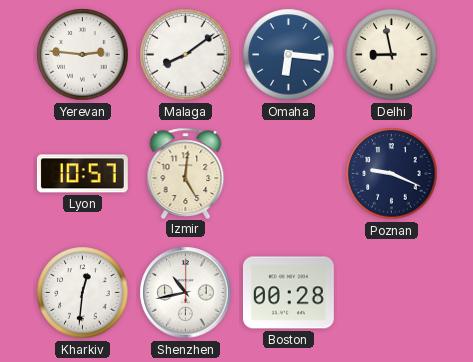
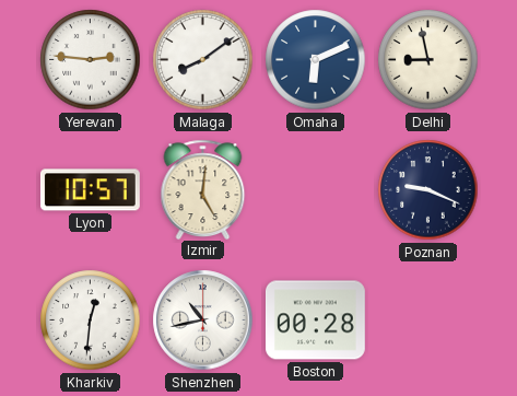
Omaha: 6:16 -> 6:11
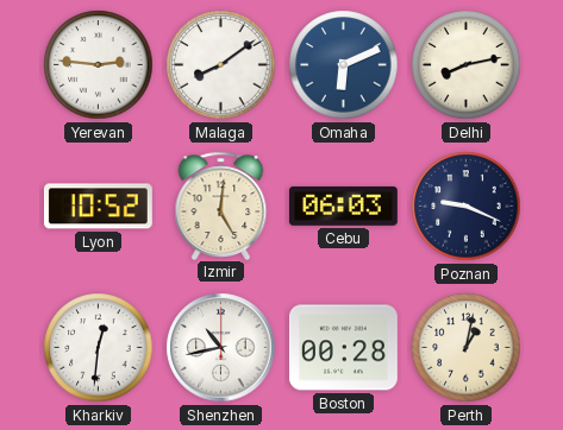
Delhi: 8:58 -> 8:13
Lyon: 10:57 -> 10:52
Cebu: none -> 06:03
Perth: none -> 1:02
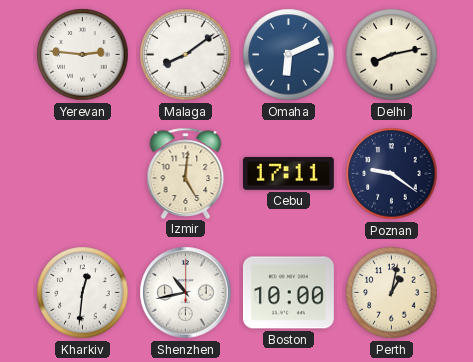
Lyon: 10:52 -> none
Cebu: 06:03 -> 17:11
Poznan: 9:19 -> 9:21
Boston: 00:28 -> 10:00
